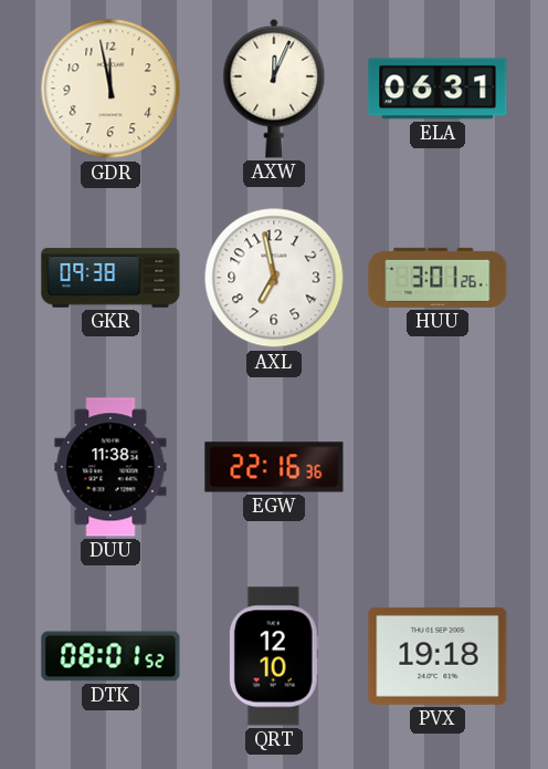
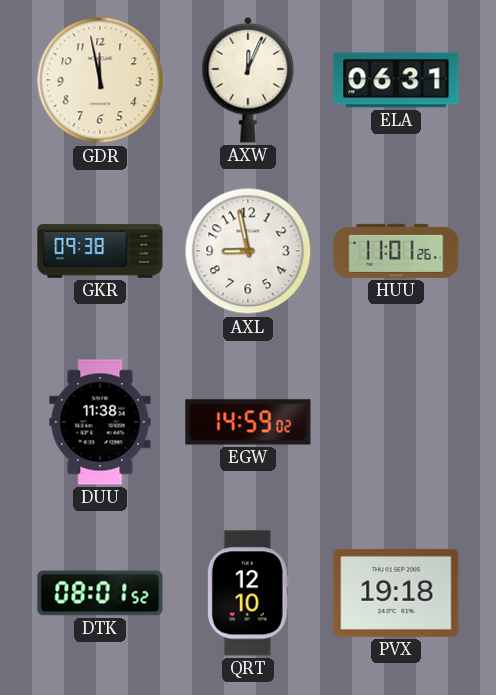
AXL: 6:58 -> 8:58
HUU: 3:01 -> 11:01
EGW: 22:16 -> 14:59
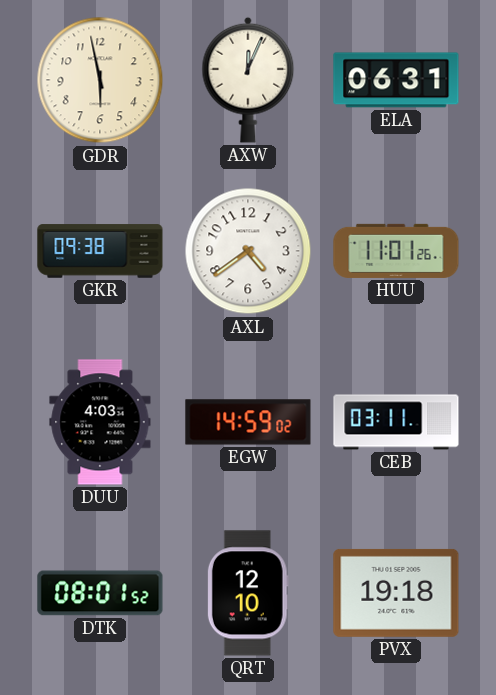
GDR: 11:58 -> 5:58
AXL: 8:58 -> 4:39
DUU: 11:38 -> 4:03
CEB: none -> 03:11
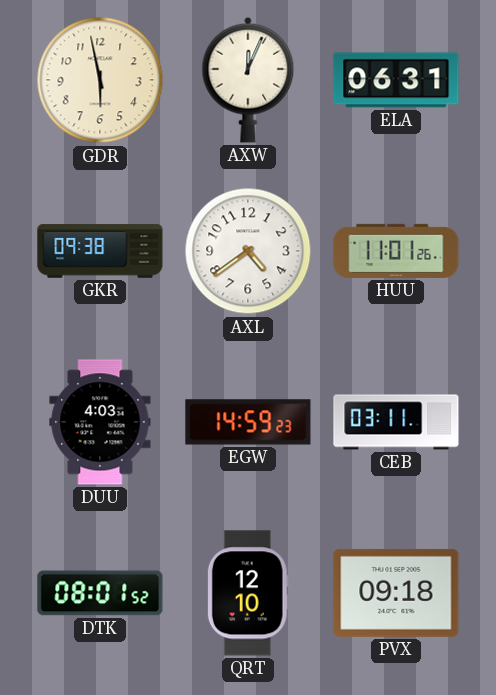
EGW: 14:59:02 -> 14:59:23
PVX: 19:18 -> 09:18
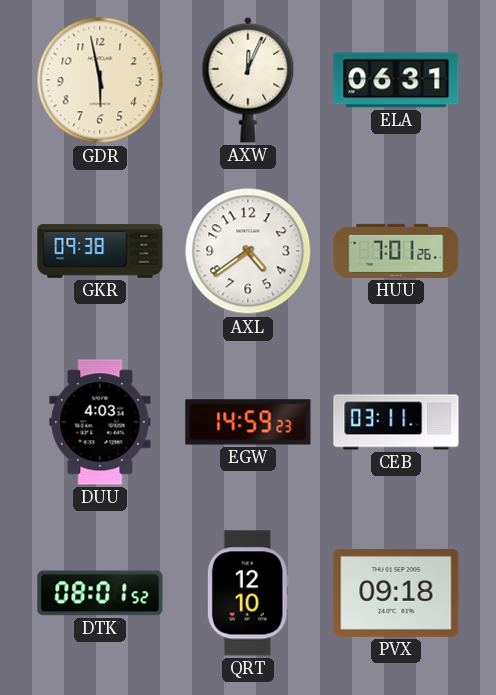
HUU: 11:01 -> 7:01
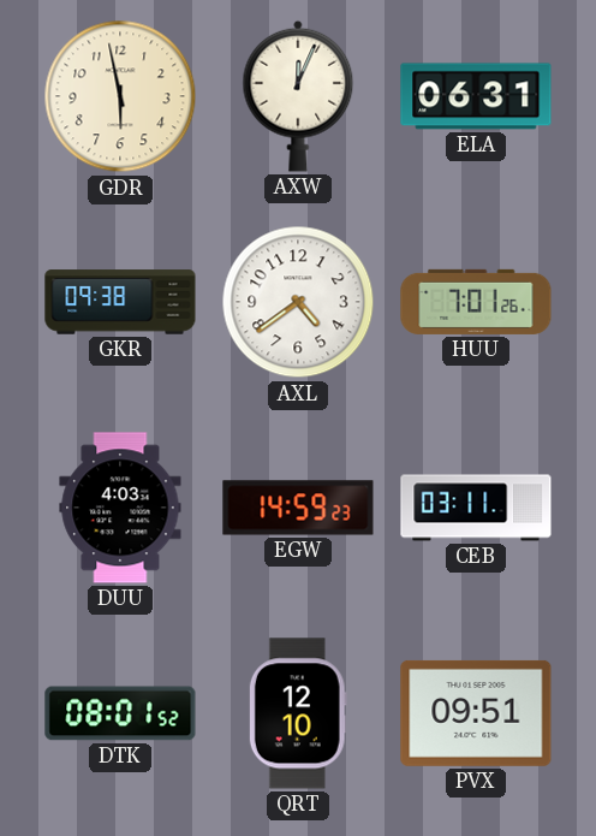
PVX: 09:18 -> 09:51
